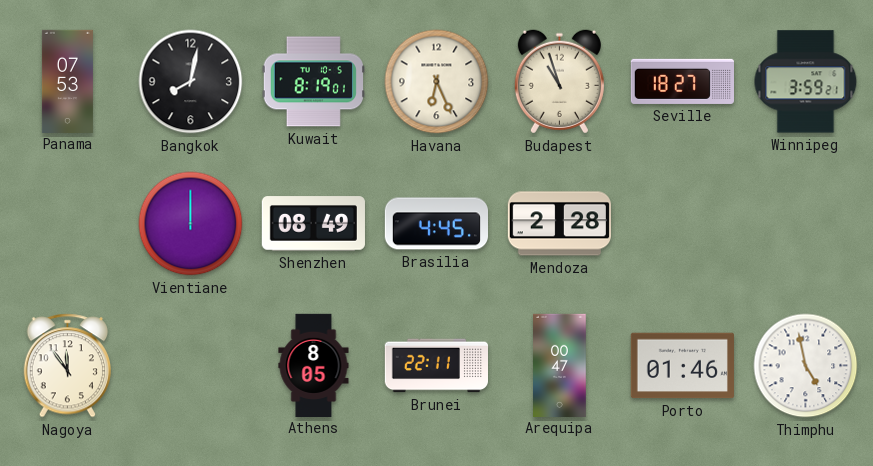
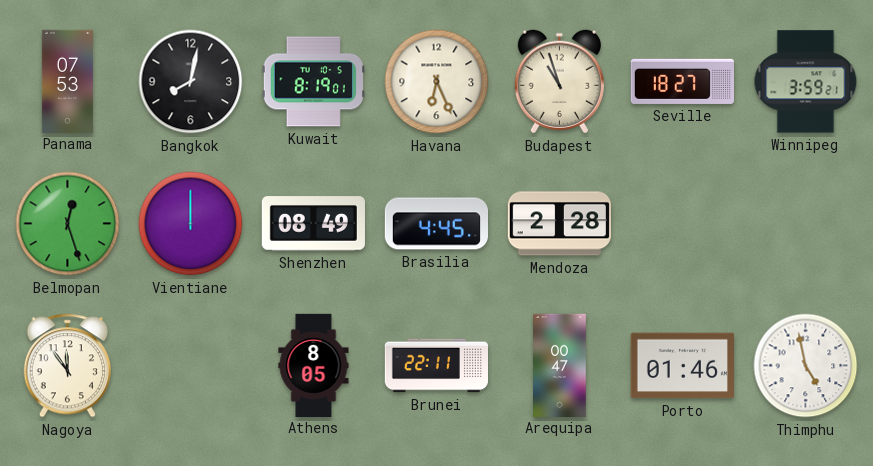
Belmopan: none -> 12:27
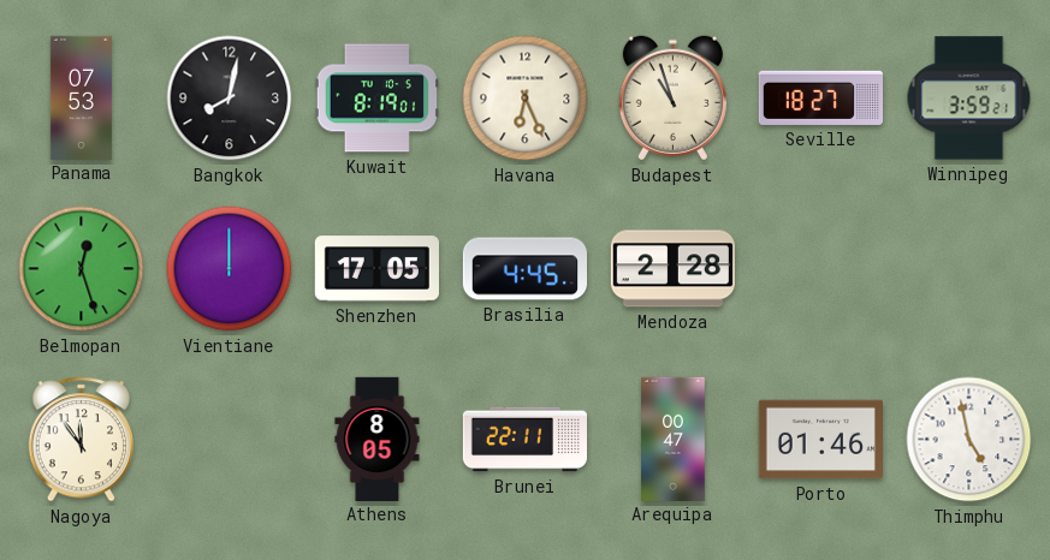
Shenzhen: 08:49 -> 17:05
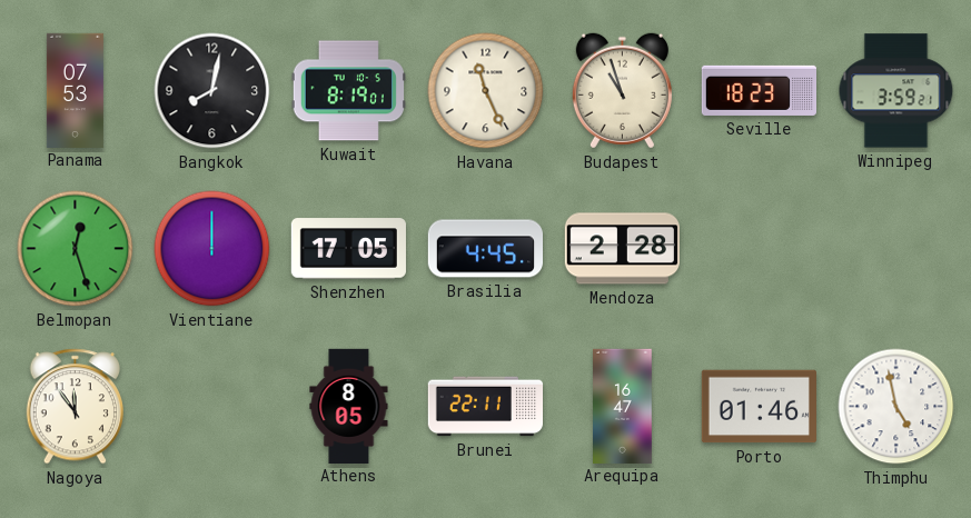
Havana: 6:26 -> 11:26
Seville: 18:27 -> 18:23
Arequipa: 00:47 -> 16:47
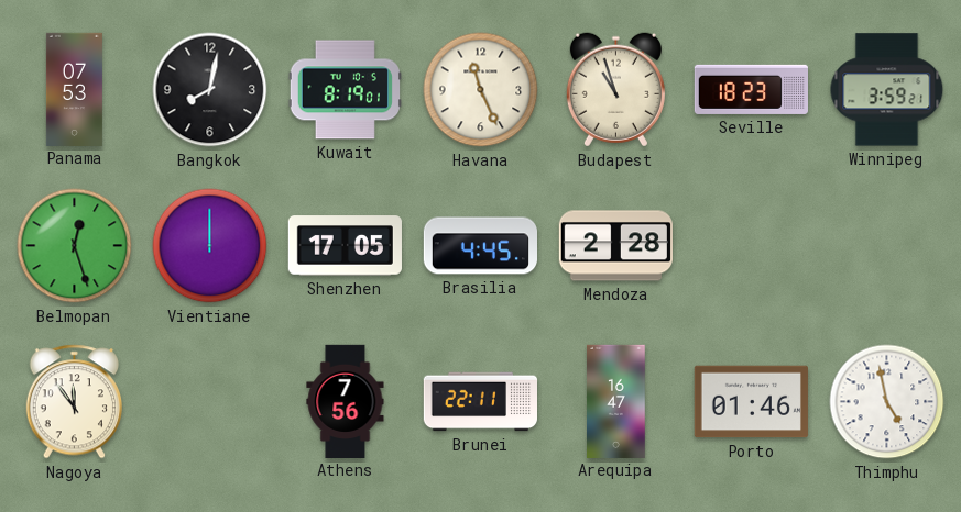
Athens: 8:05 -> 7:56
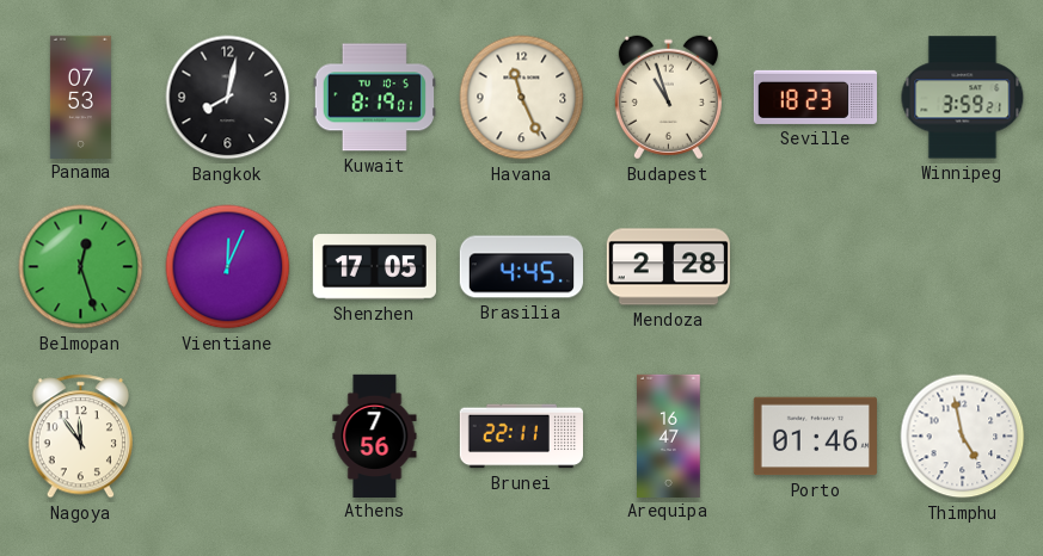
Vientiane: 12:00 -> 12:04
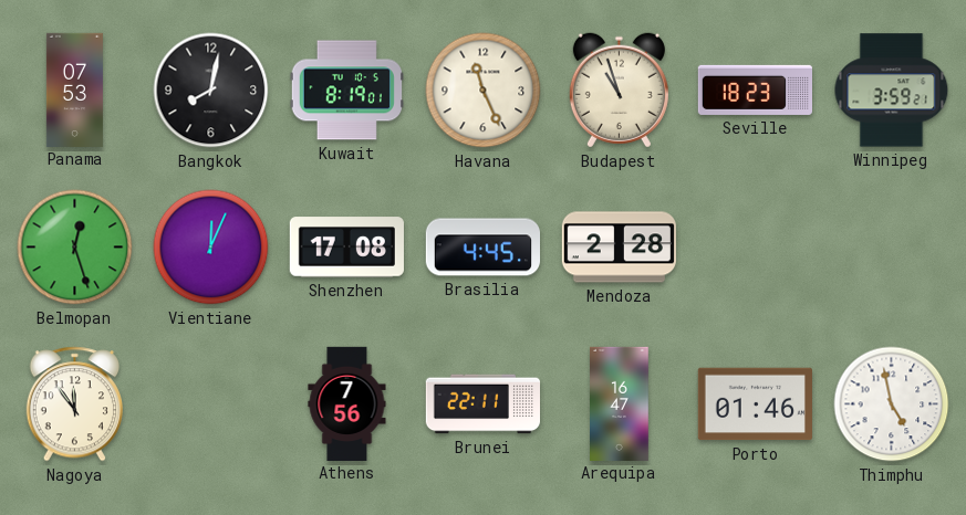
Shenzhen: 17:05 -> 17:08
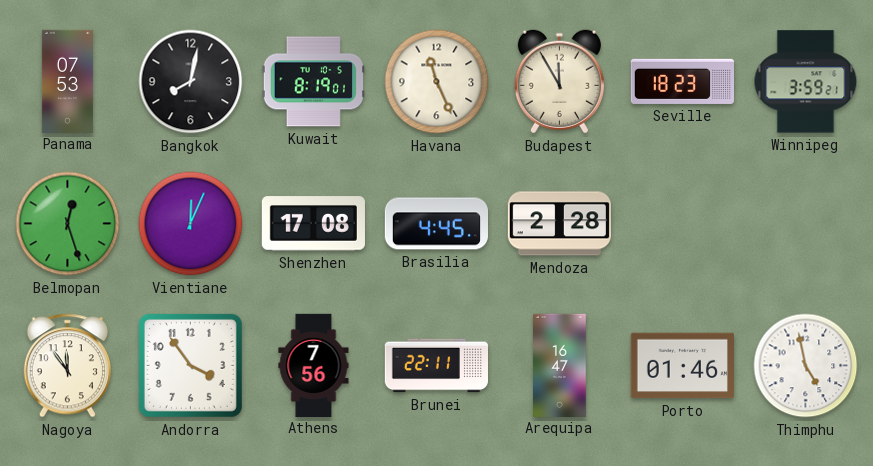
Budapest: 10:57 -> 11:55
Andorra: none -> 3:54
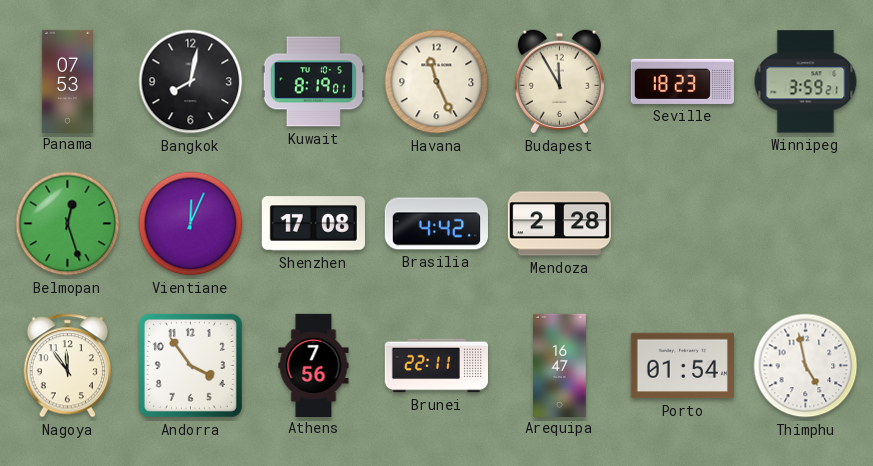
Brasilia: 4:45 -> 4:42
Porto: 01:46 -> 01:54
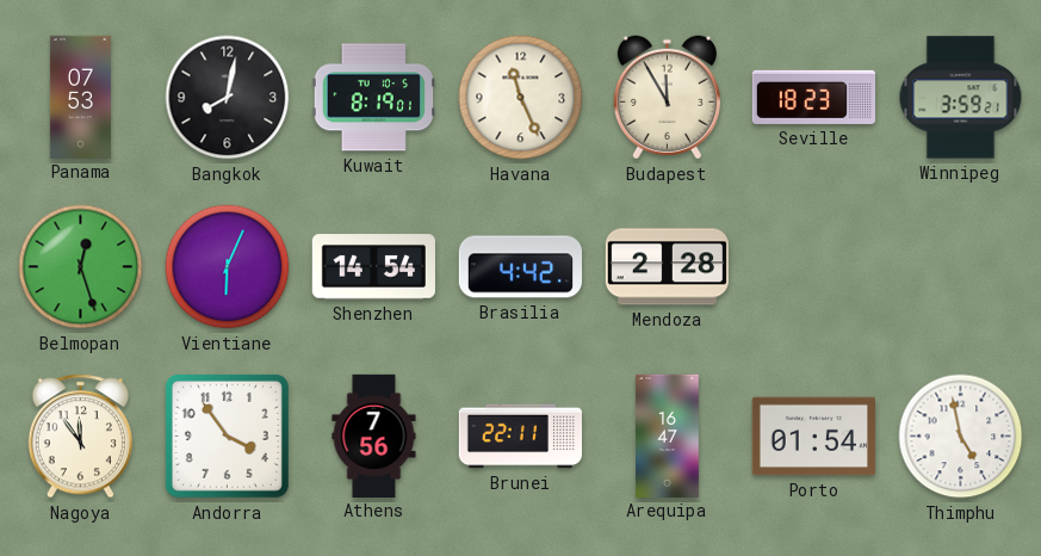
Vientiane: 12:04 -> 6:04
Shenzhen: 17:08 -> 14:54
